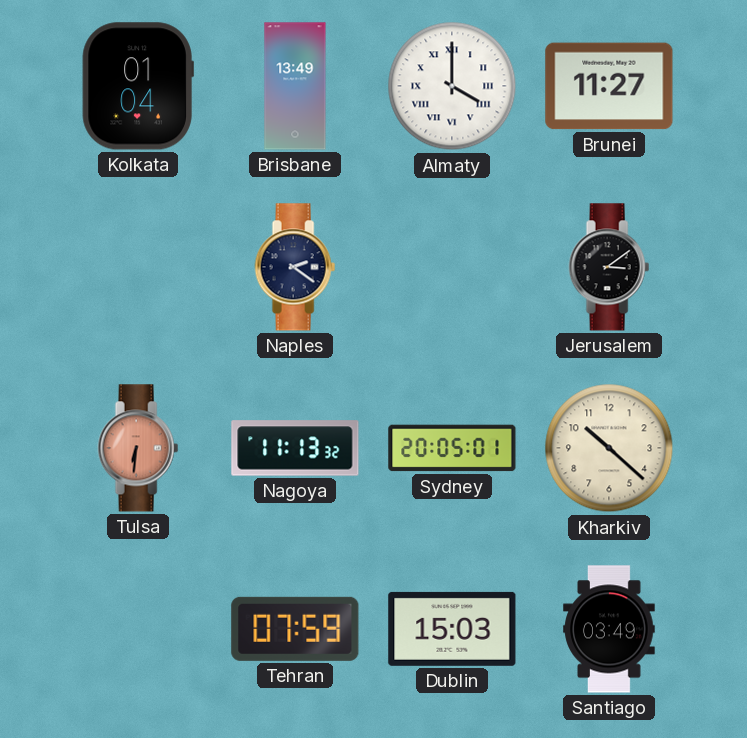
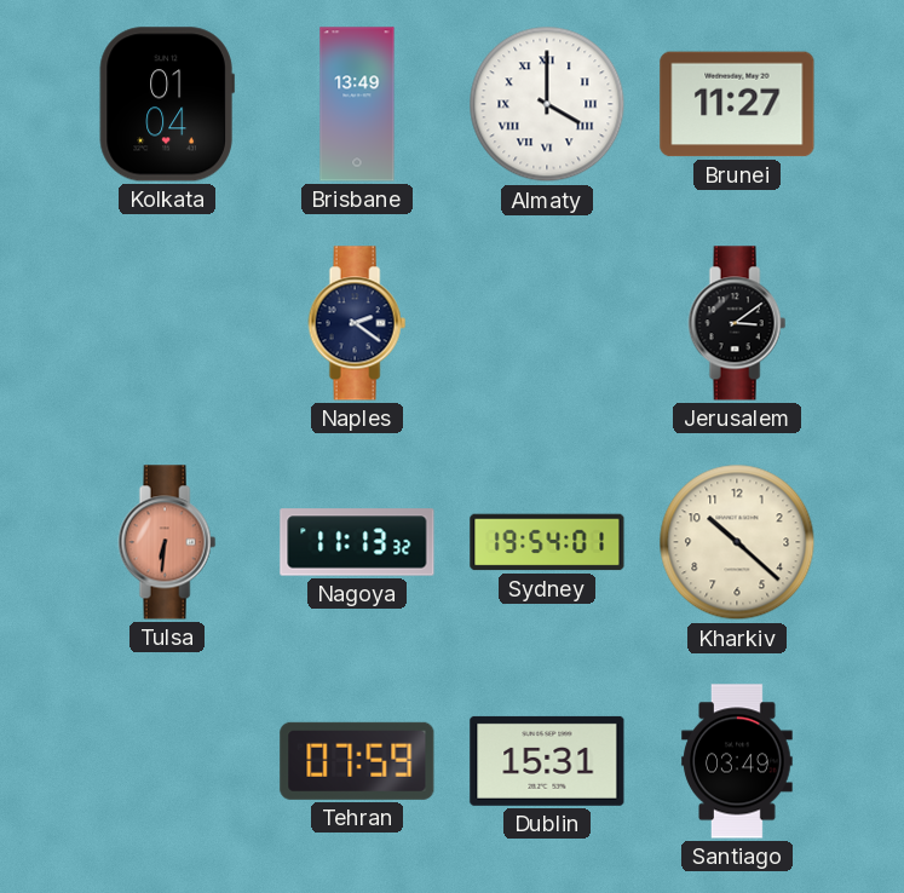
Sydney: 20:05 -> 19:54
Dublin: 15:03 -> 15:31
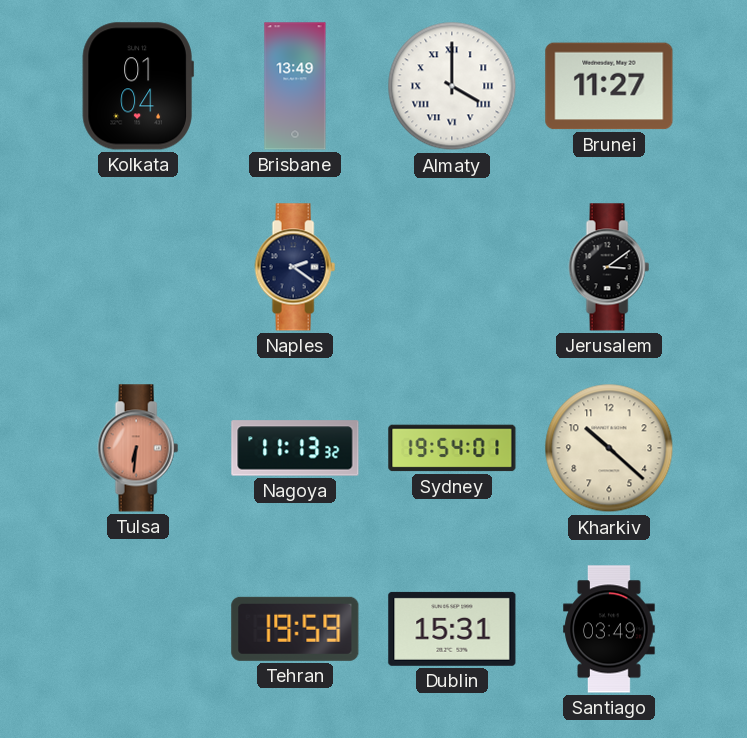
Tehran: 07:59 -> 19:59
